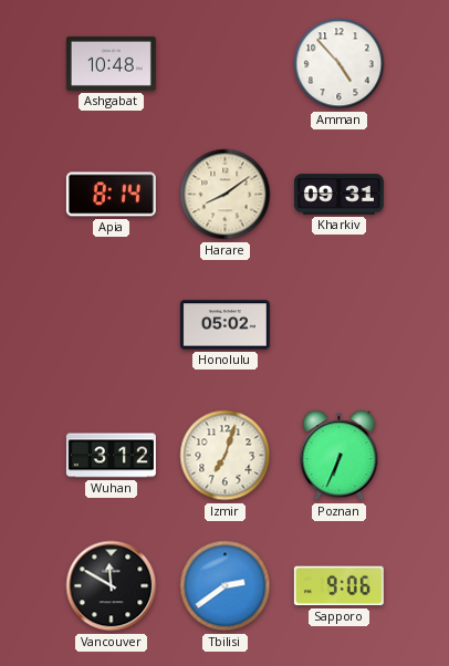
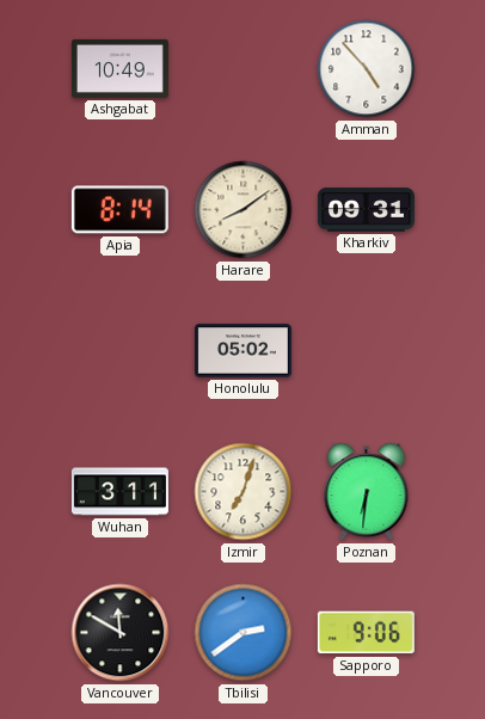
Ashgabat: 10:48 -> 10:49
Wuhan: 3:12 -> 3:11
Poznan: 6:34 -> 6:31
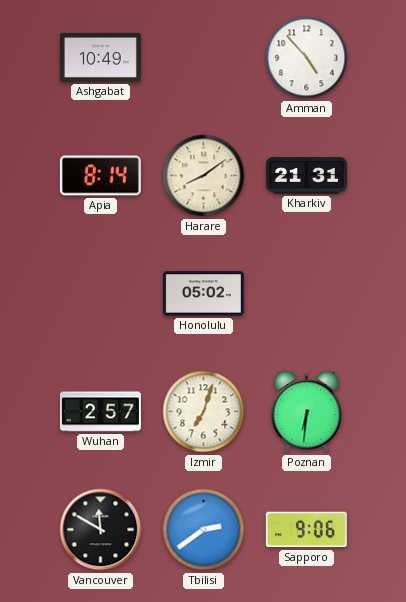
Kharkiv: 09:31 -> 21:31
Wuhan: 3:11 -> 2:57
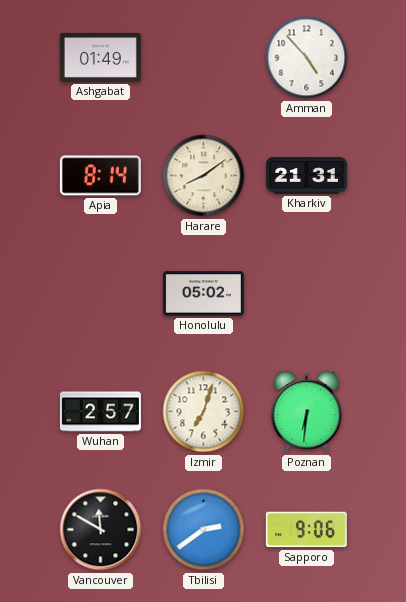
Ashgabat: 10:49 -> 01:49
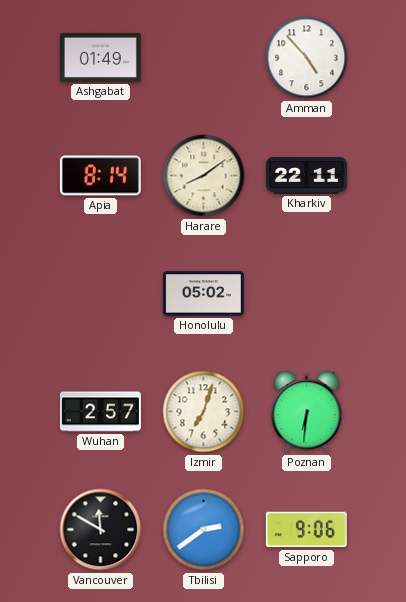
Kharkiv: 21:31 -> 22:11
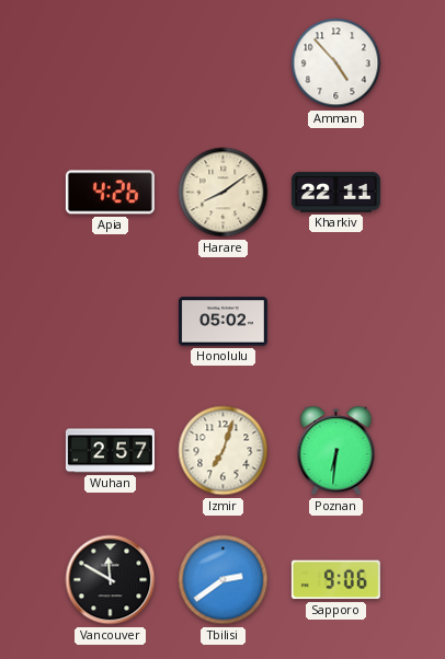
Ashgabat: 01:49 -> none
Apia: 8:14 -> 4:26
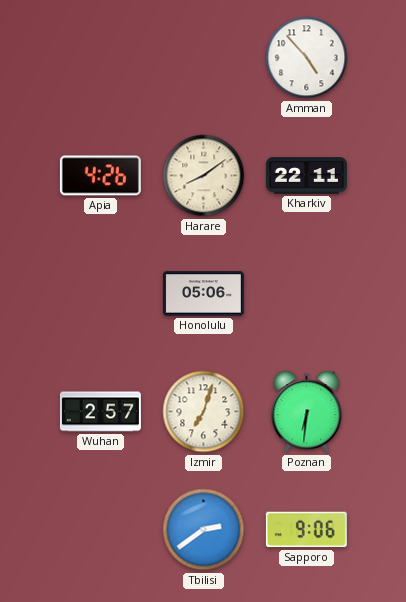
Honolulu: 05:02 -> 05:06
Vancouver: 11:50 -> none
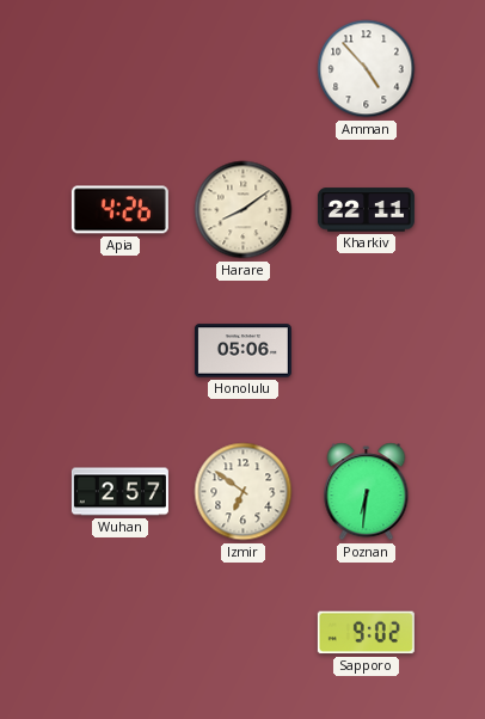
Izmir: 7:03 -> 6:51
Tbilisi: 2:39 -> none
Sapporo: 9:06 -> 9:02
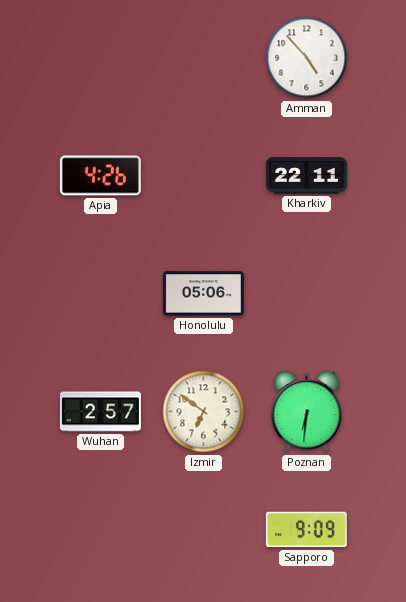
Harare: 8:09 -> none
Sapporo: 9:02 -> 9:09
